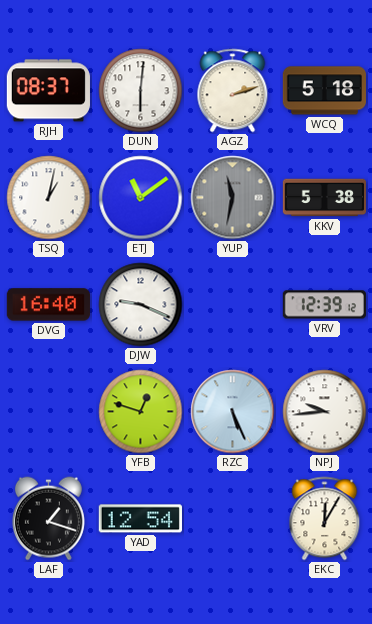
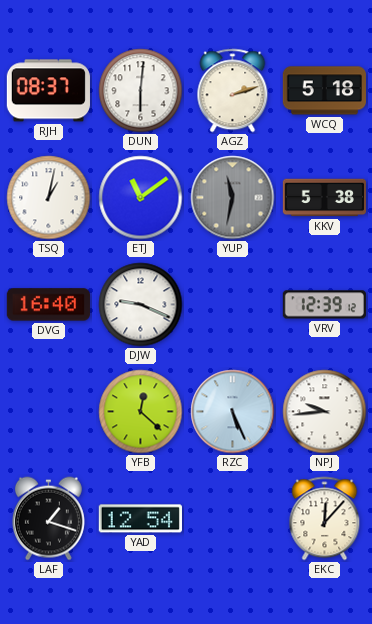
YFB: 12:48 -> 12:22
EKC: 12:05 -> 12:07
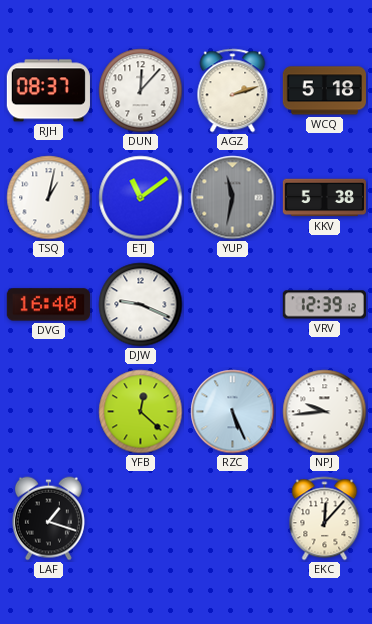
DUN: 6:01 -> 12:07
YAD: 12:54 -> none
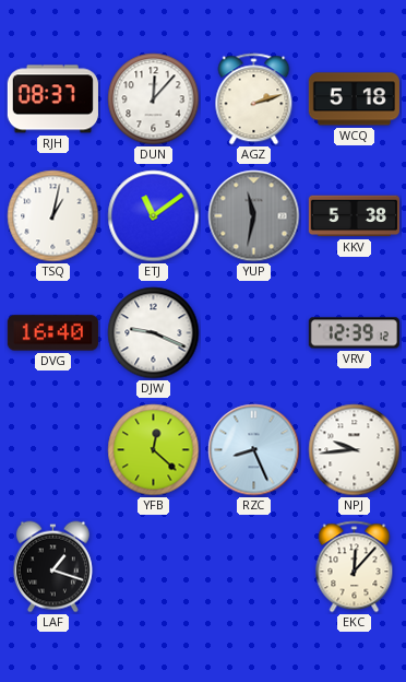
RZC: 5:26 -> 8:26
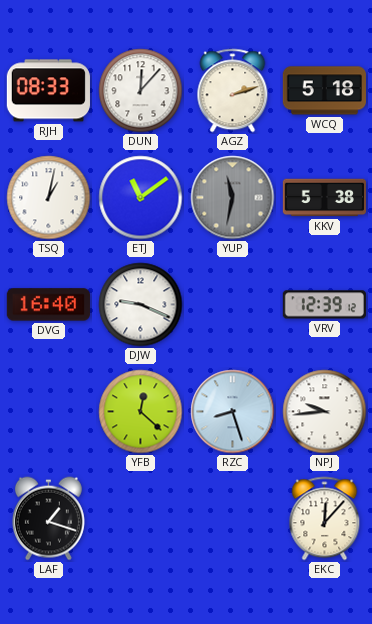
RJH: 08:37 -> 08:33
RZC: 8:26 -> 8:27
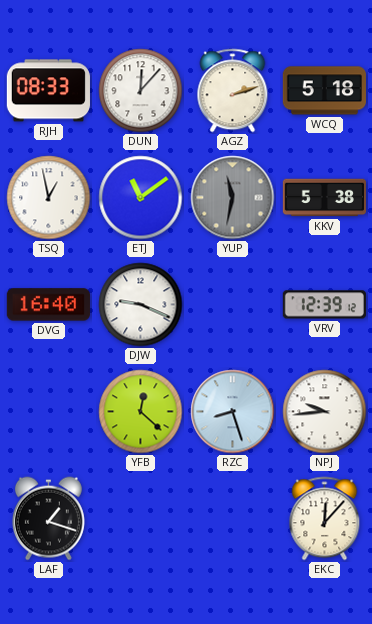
TSQ: 1:02 -> 12:58
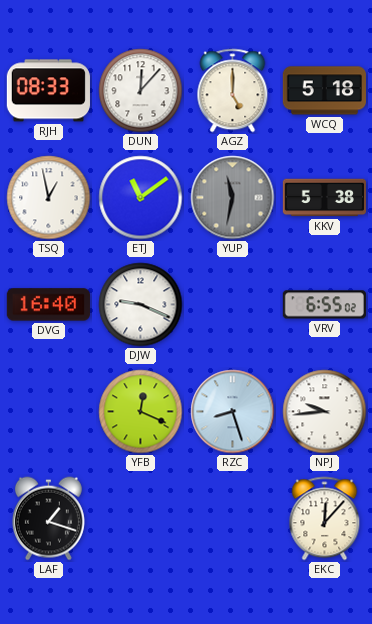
AGZ: 2:12 -> 5:00
VRV: 12:39 -> 6:55
YFB: 12:22 -> 12:19
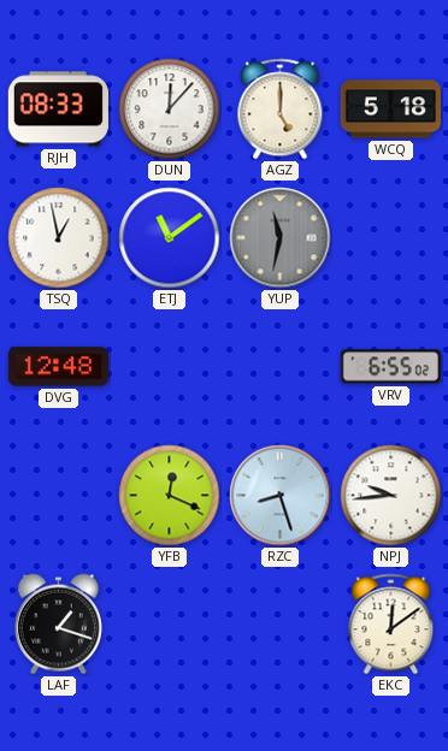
KKV: 5:38 -> none
DVG: 16:40 -> 12:48
DJW: 9:19 -> none
EKC: 12:07 -> 12:09
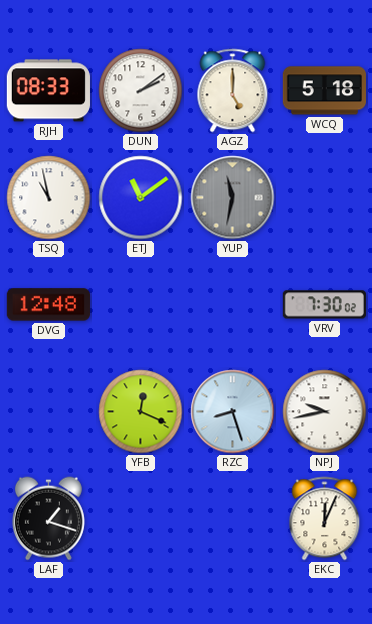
DUN: 12:07 -> 2:09
TSQ: 12:58 -> 10:58
VRV: 6:55 -> 7:30
NPJ: 9:44 -> 9:43
EKC: 12:09 -> 12:04
